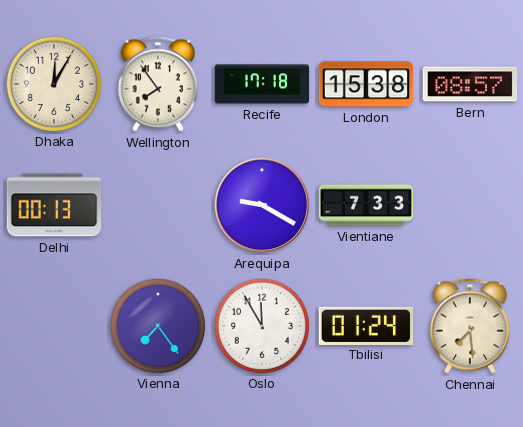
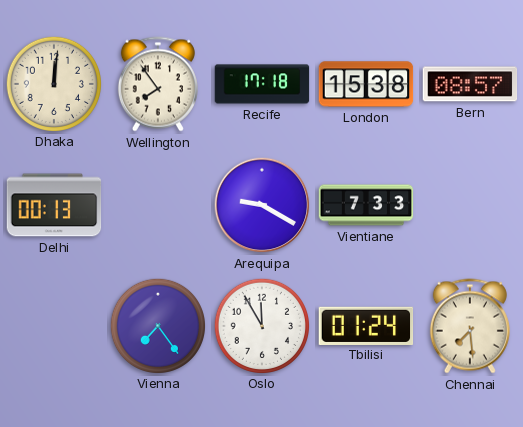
Dhaka: 12:05 -> 12:01
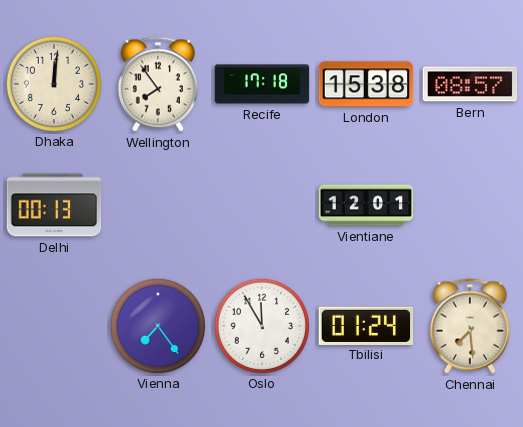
Arequipa: 9:20 -> none
Vientiane: 7:33 -> 12:01
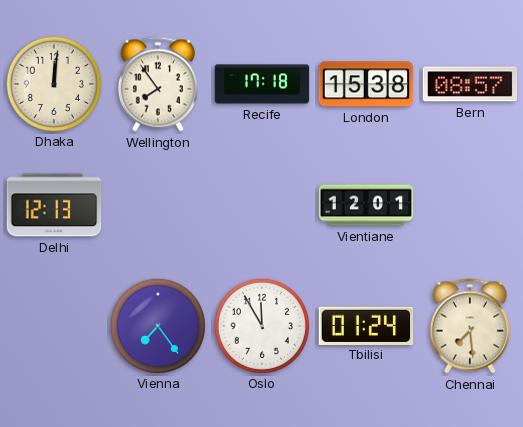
Delhi: 00:13 -> 12:13
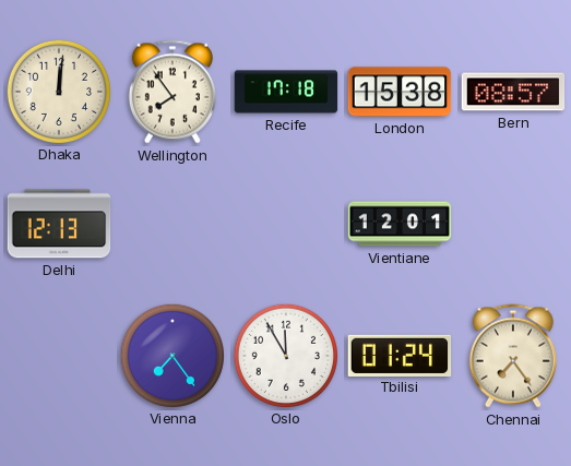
Chennai: 7:29 -> 7:24
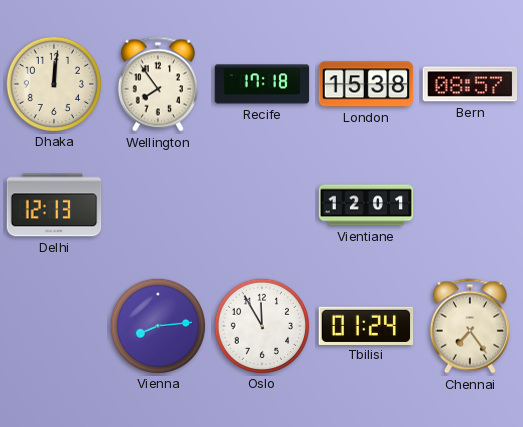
Vienna: 7:24 -> 8:14
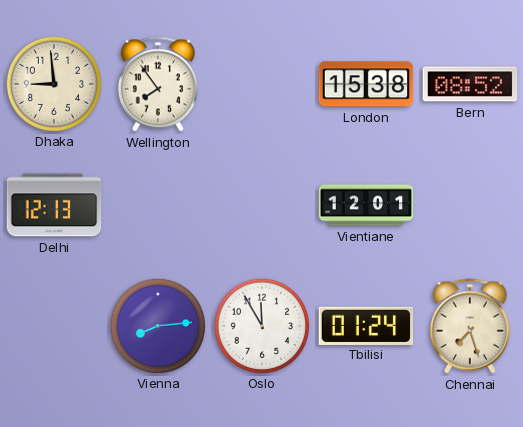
Dhaka: 12:01 -> 8:59
Recife: 17:18 -> none
Bern: 08:57 -> 08:52
Chennai: 7:24 -> 7:27
